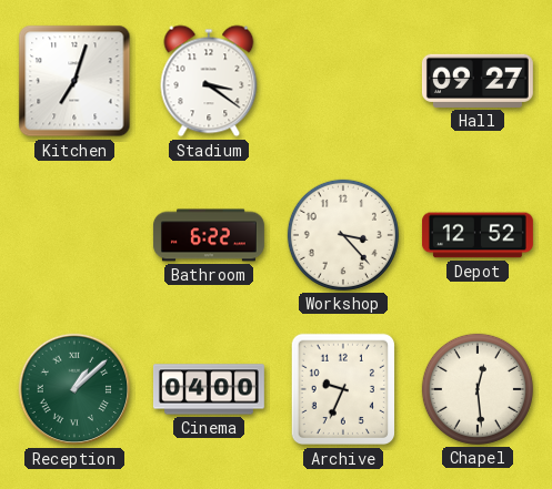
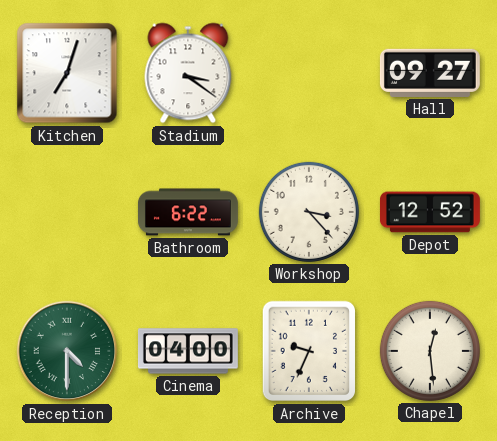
Reception: 1:08 -> 4:30
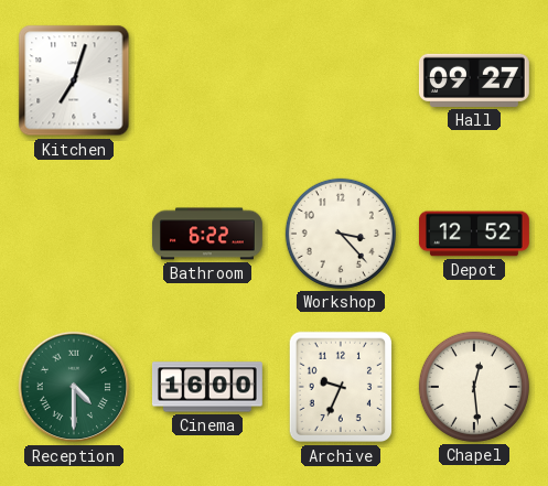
Stadium: 3:21 -> none
Cinema: 04:00 -> 16:00
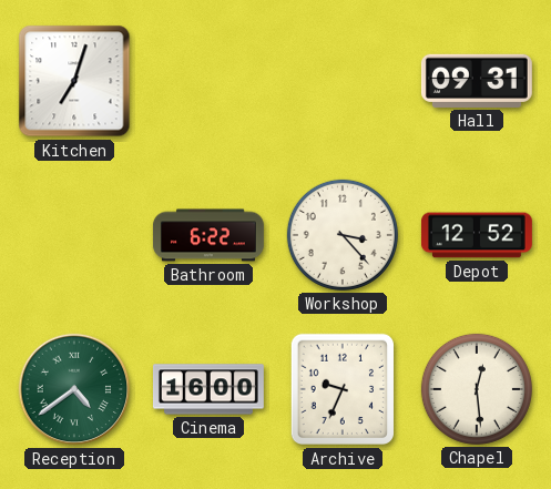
Hall: 09:27 -> 09:31
Reception: 4:30 -> 4:39
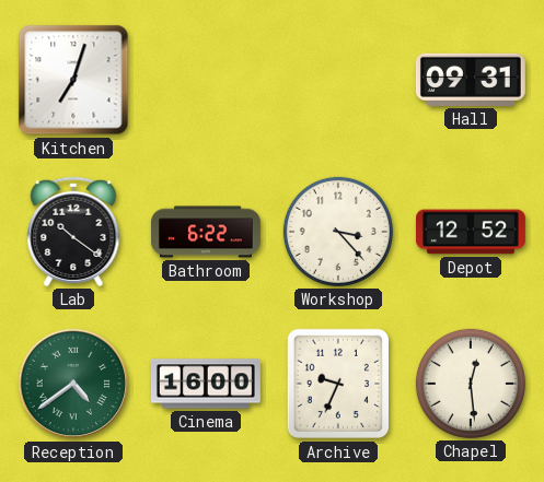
Lab: none -> 10:21
